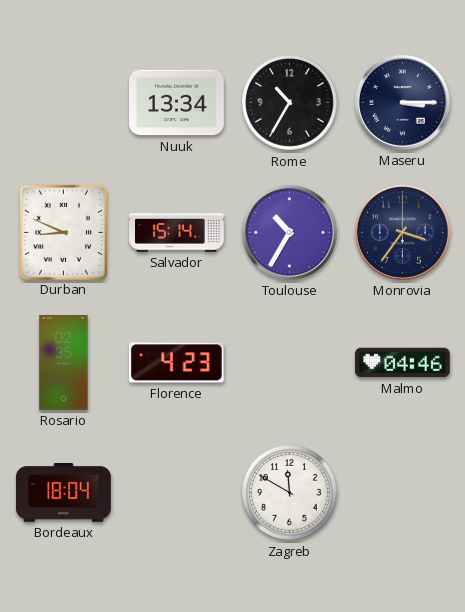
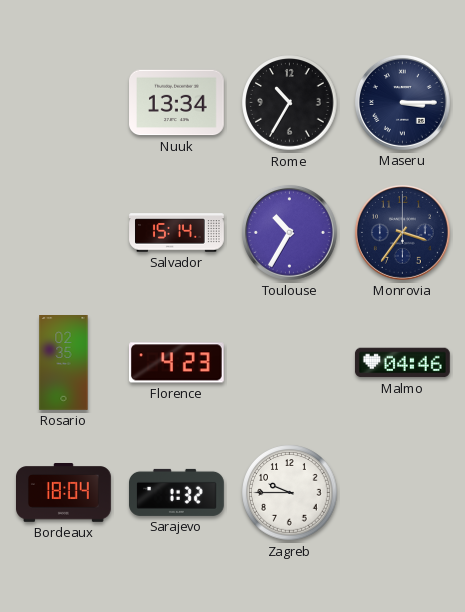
Durban: 8:49 -> none
Sarajevo: none -> 1:32
Zagreb: 11:50 -> 9:45
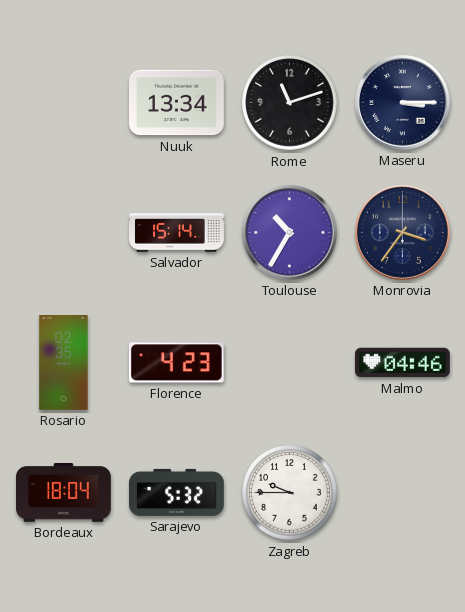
Rome: 10:35 -> 11:12
Sarajevo: 1:32 -> 5:32
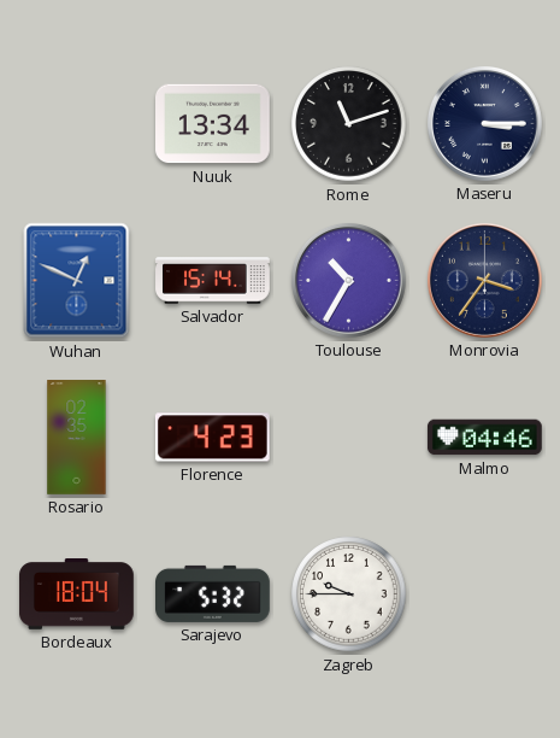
Wuhan: none -> 12:49
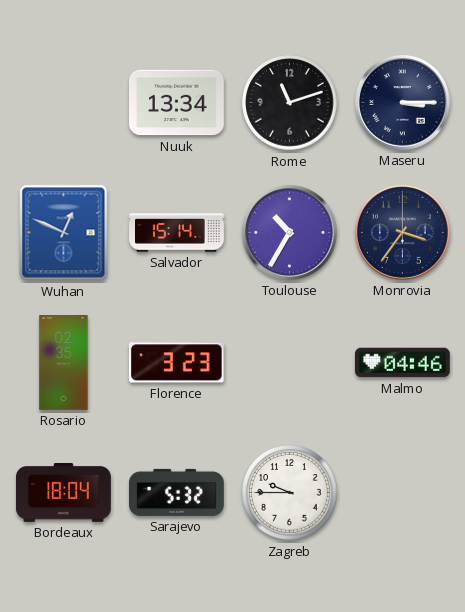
Florence: 4:23 -> 3:23
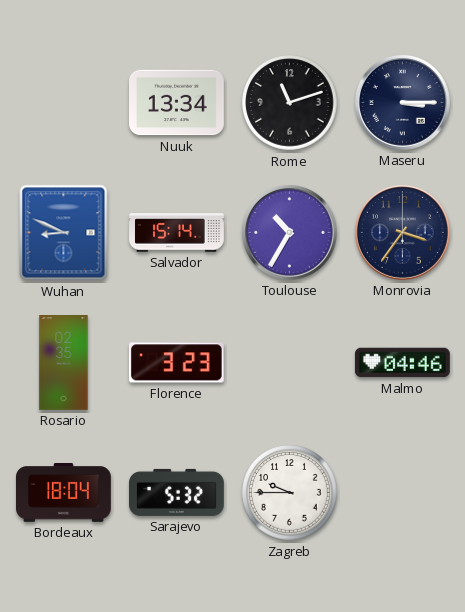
Wuhan: 12:49 -> 8:49
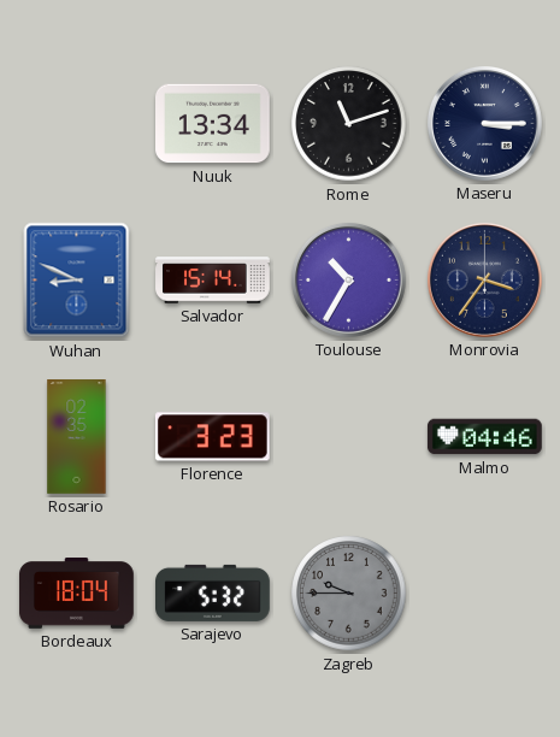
Zagreb dial: white -> grey
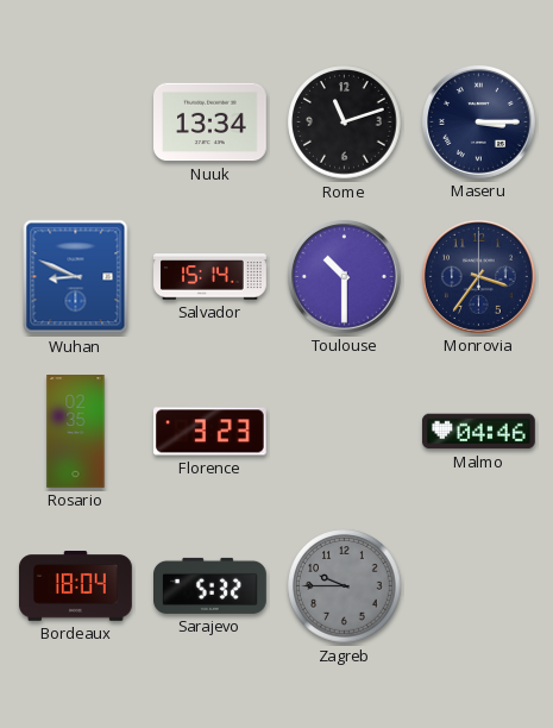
Toulouse: 10:35 -> 10:30
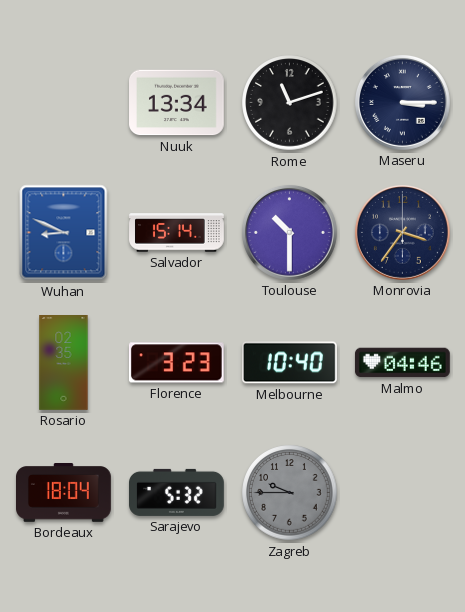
Melbourne: none -> 10:40
